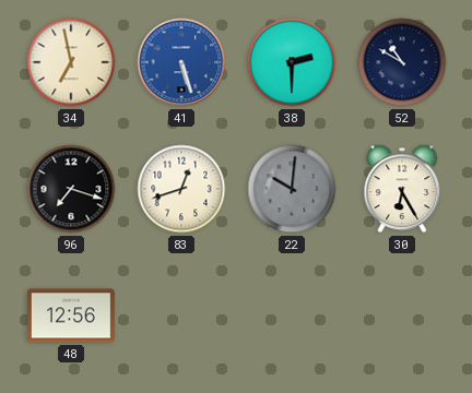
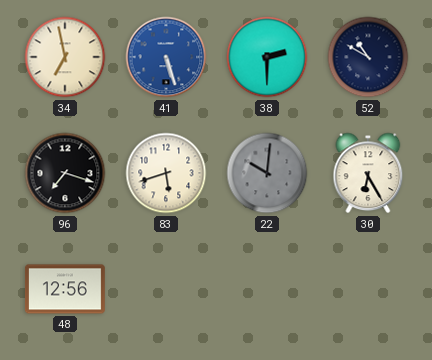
83: 12:42 -> 5:42
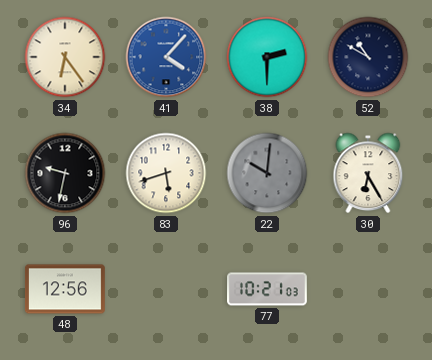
34: 6:58 -> 6:24
41: 5:27 -> 4:07
96: 7:18 -> 9:32
77: none -> 10:21
